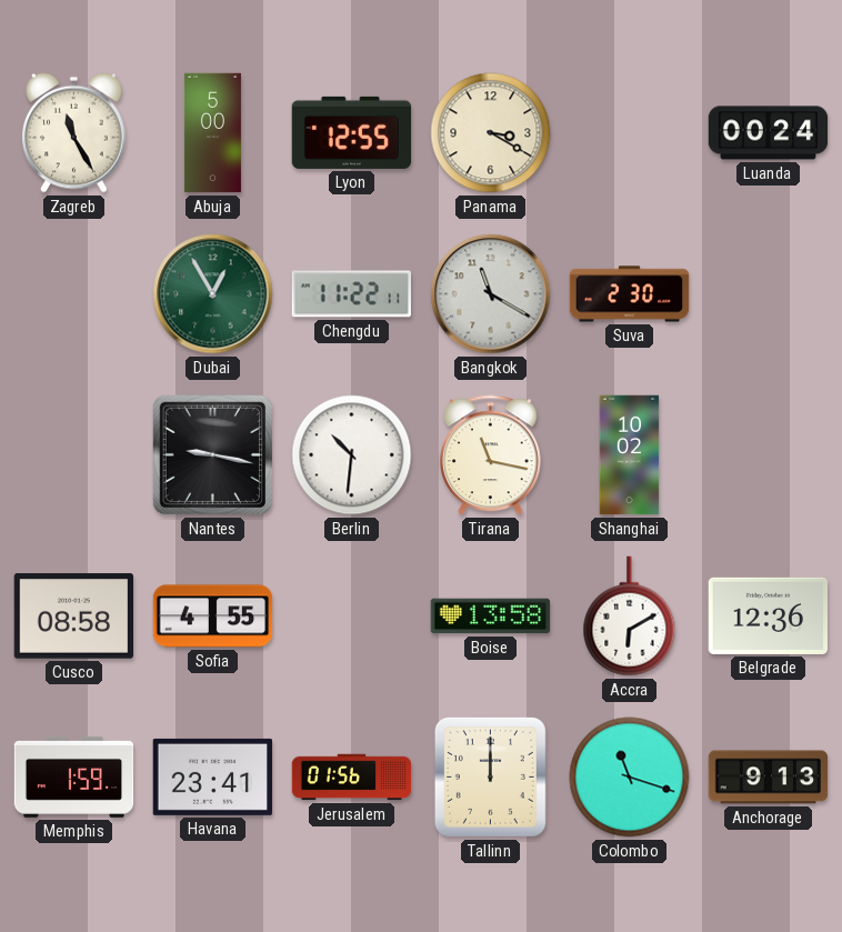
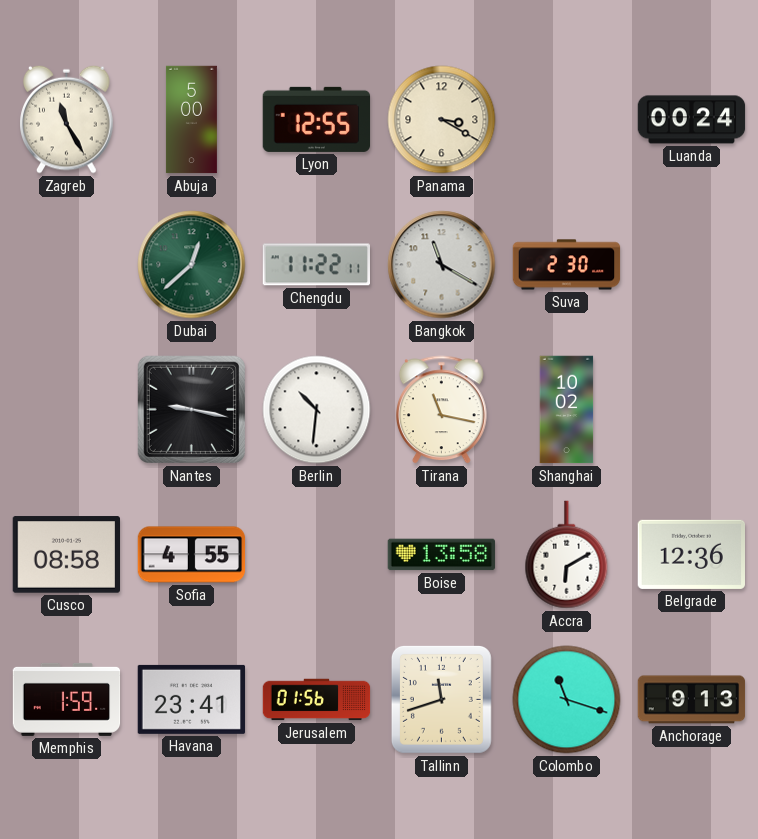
Dubai: 12:55 -> 12:38
Tallinn: 12:00 -> 11:42
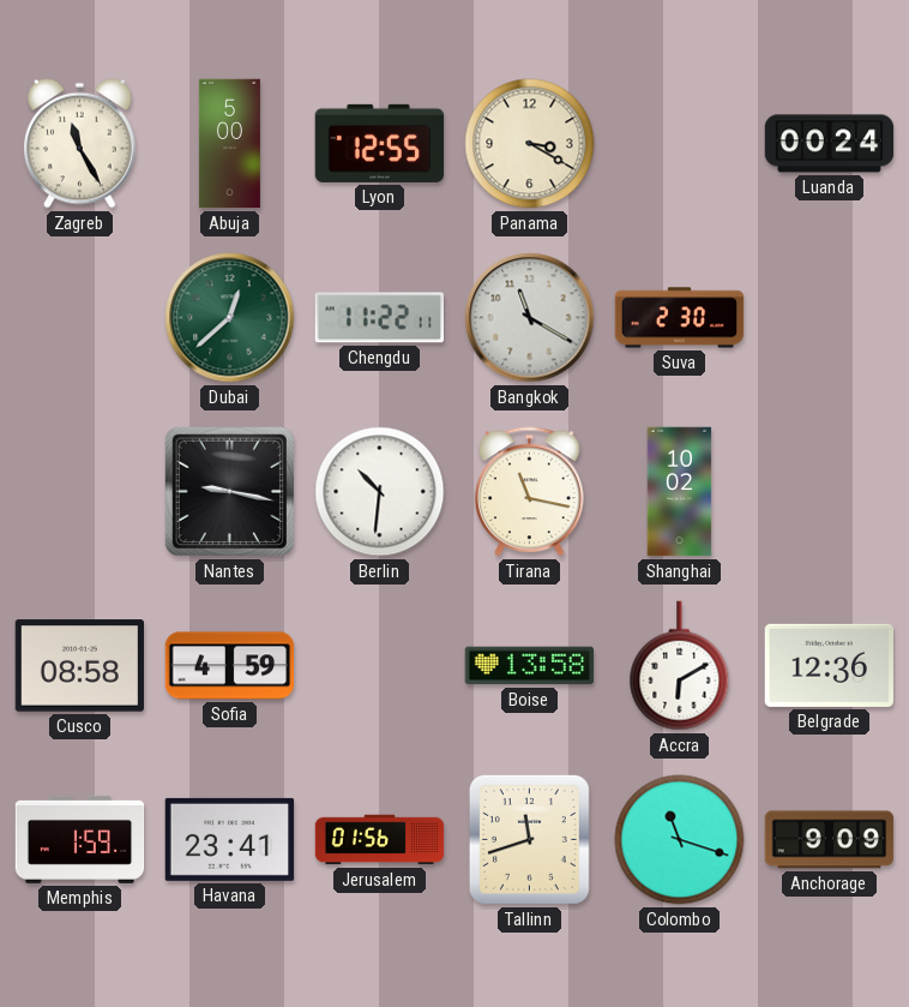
Sofia: 4:55 -> 4:59
Anchorage: 9:13 -> 9:09
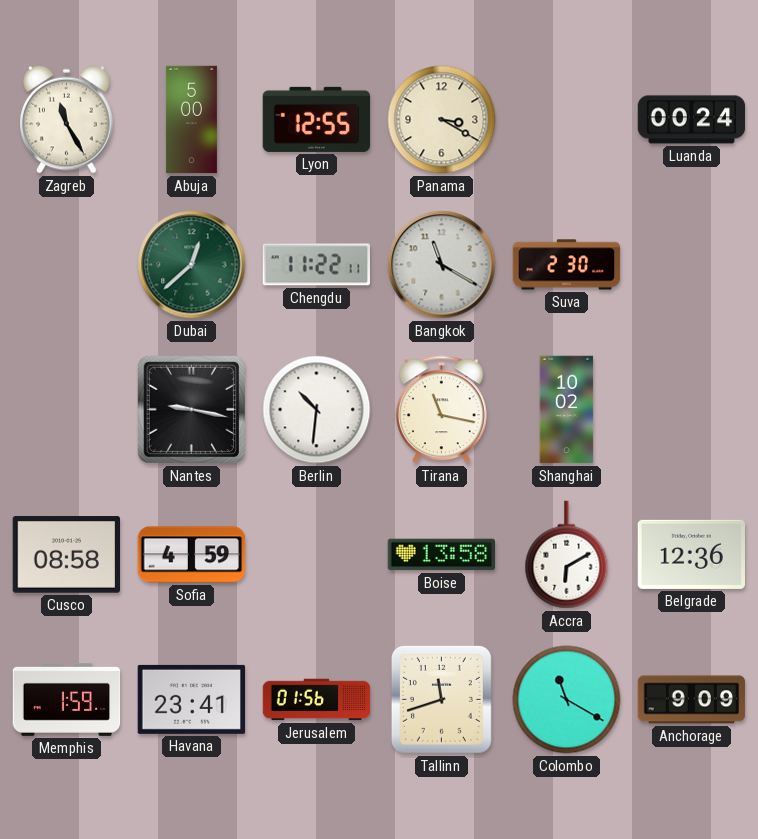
Colombo: 11:18 -> 11:20
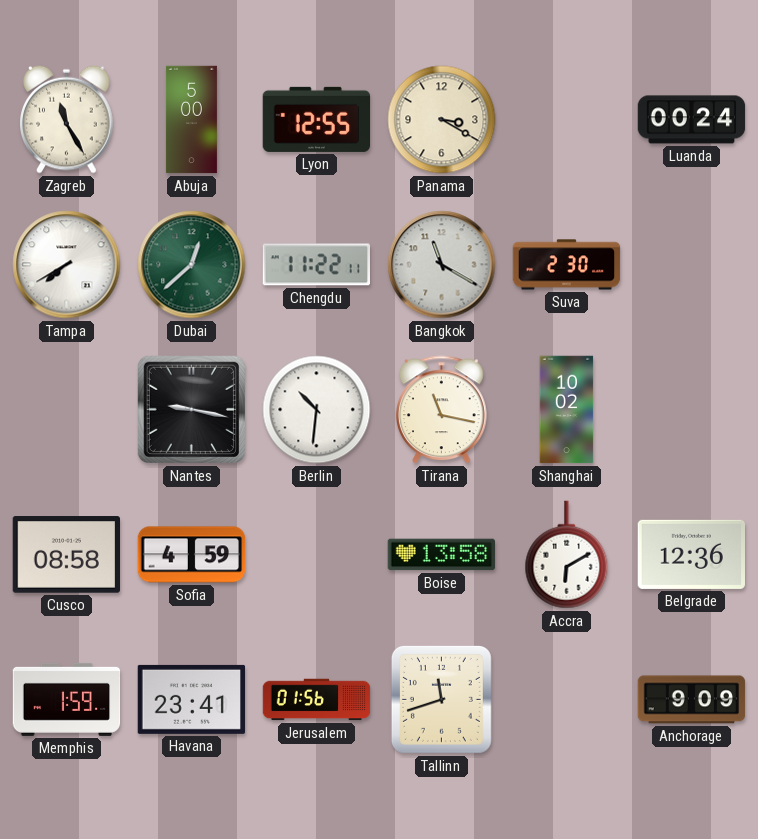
Tampa: none -> 7:40
Colombo: 11:20 -> none
